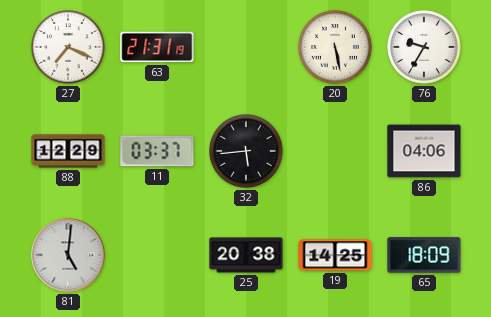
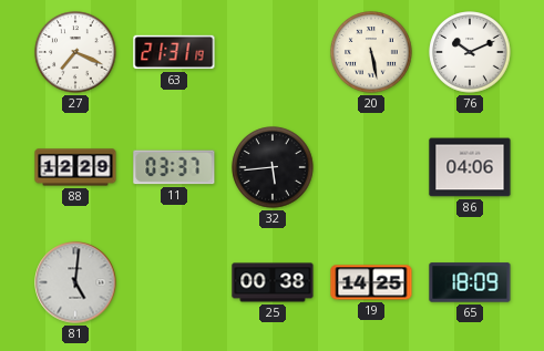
76: 9:35 -> 10:11
25: 20:38 -> 00:38
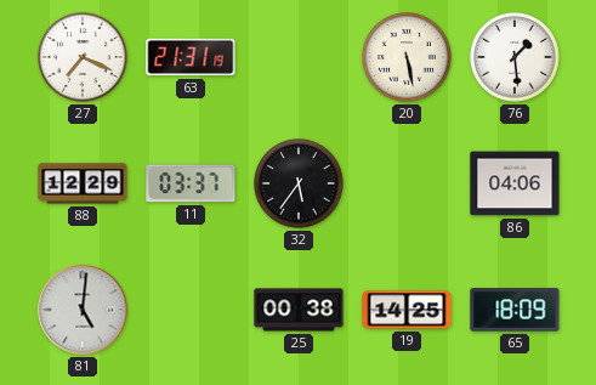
76: 10:11 -> 1:29
32: 5:44 -> 5:36
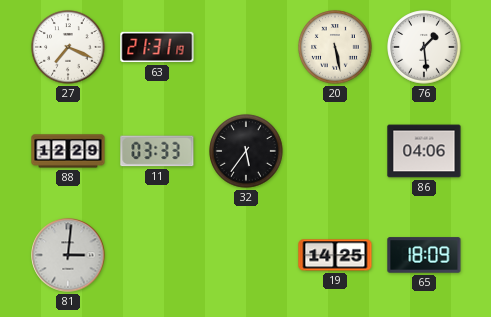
11: 03:37 -> 03:33
81: 5:01 -> 3:01
25: 00:38 -> none
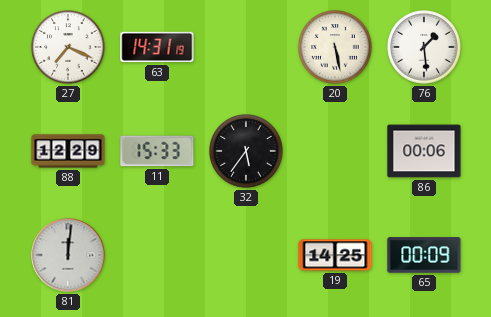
63: 21:31 -> 14:31
11: 03:33 -> 15:33
86: 04:06 -> 00:06
81: 3:01 -> 12:01
65: 18:09 -> 00:09
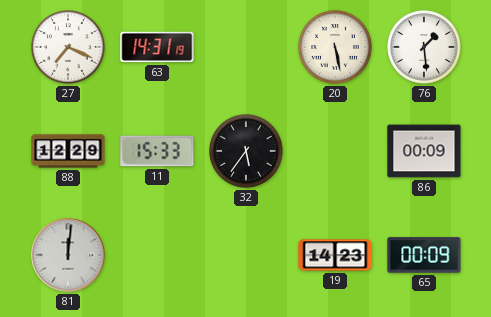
86: 00:06 -> 00:09
19: 14:25 -> 14:23
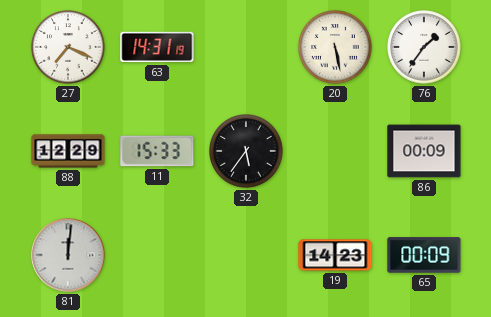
76: 1:29 -> 1:36
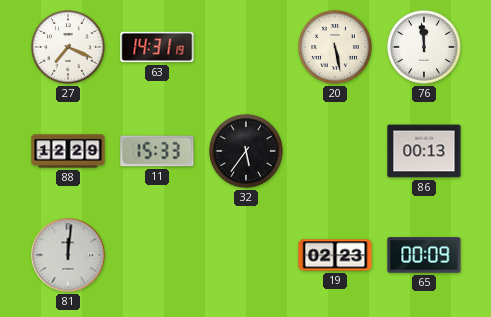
76: 1:36 -> 11:59
86: 00:09 -> 00:13
19: 14:23 -> 02:23
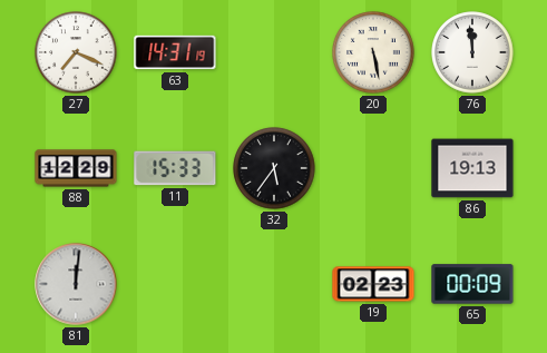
86: 00:13 -> 19:13
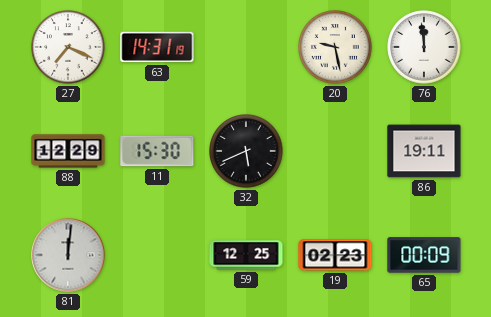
20: 5:28 -> 9:28
11: 15:33 -> 15:30
32: 5:36 -> 5:41
86: 19:13 -> 19:11
59: none -> 12:25
